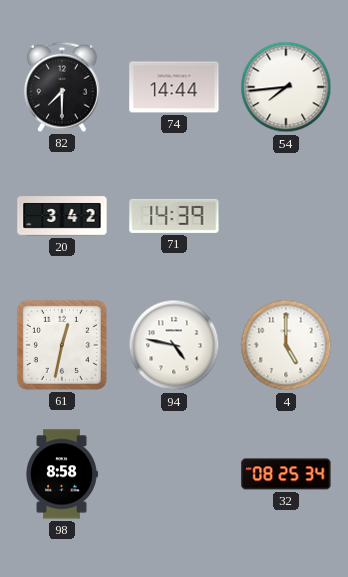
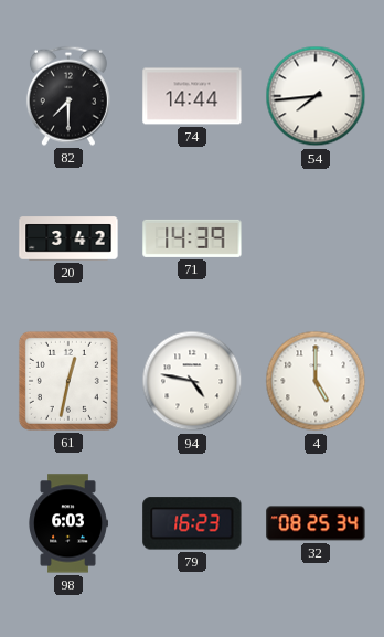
98: 8:58 -> 6:03
79: none -> 16:23
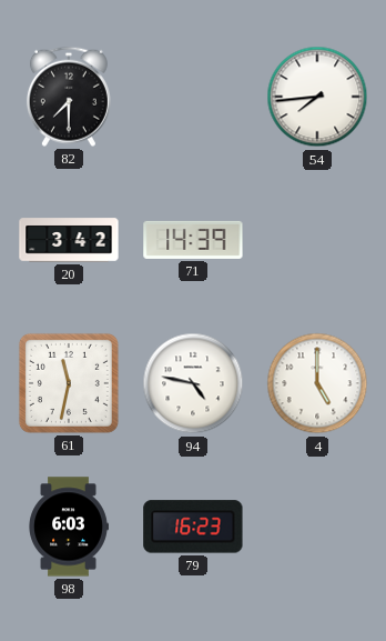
74: 14:44 -> none
61: 12:32 -> 11:32
32: 08:25 -> none
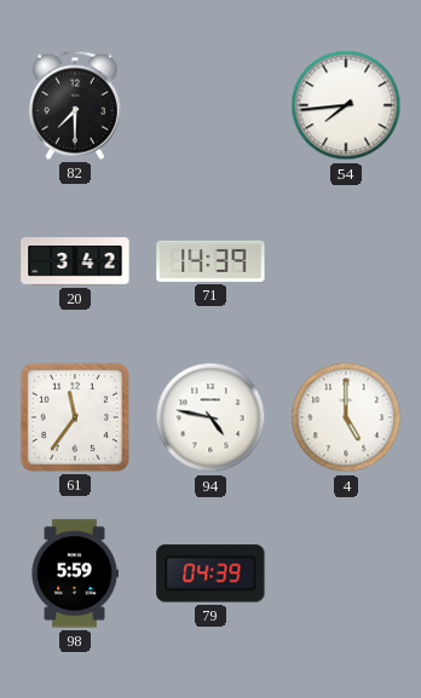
61: 11:32 -> 11:36
98: 6:03 -> 5:59
79: 16:23 -> 04:39
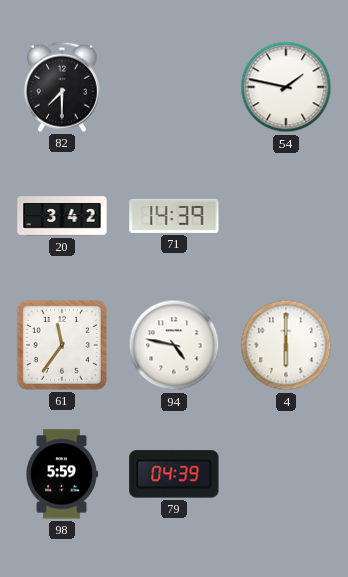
54: 7:44 -> 1:47
4: 5:00 -> 6:00
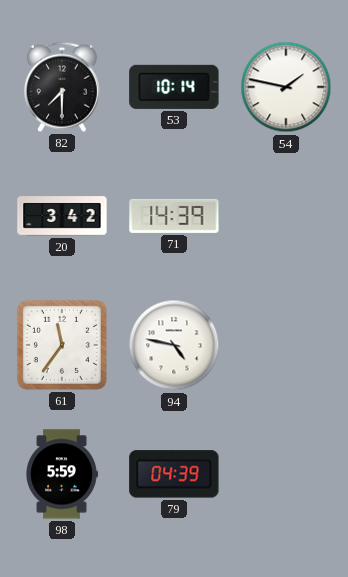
53: none -> 10:14
4: 6:00 -> none
